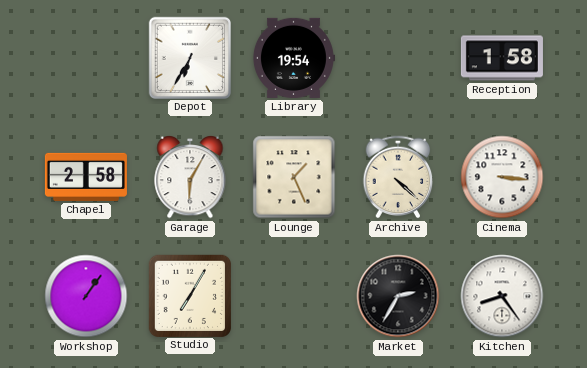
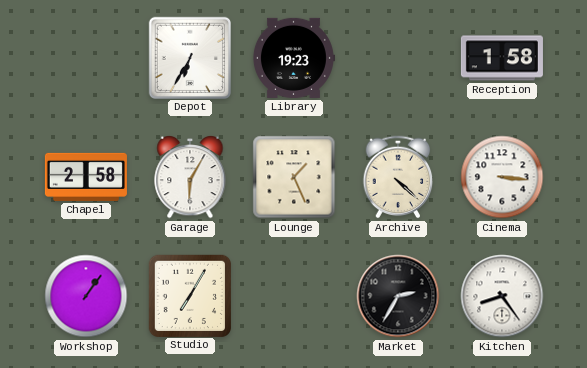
Library: 19:54 -> 19:23
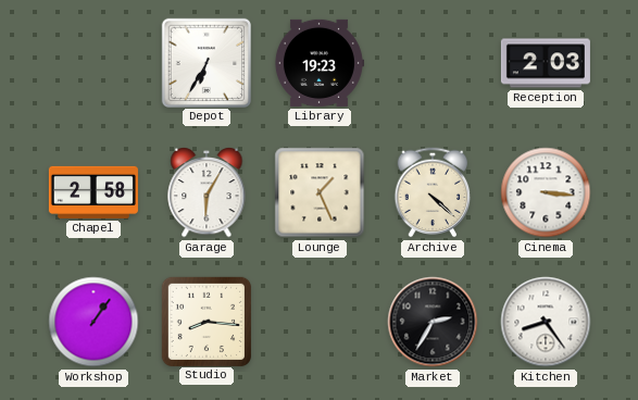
Reception: 1:58 -> 2:03
Studio: 7:05 -> 8:16
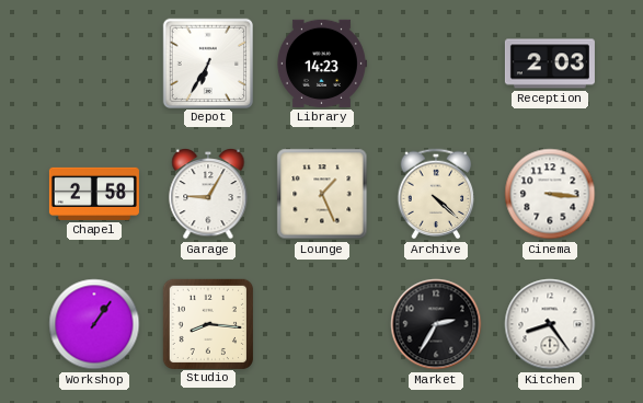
Library: 19:23 -> 14:23
Garage: 6:05 -> 9:05
